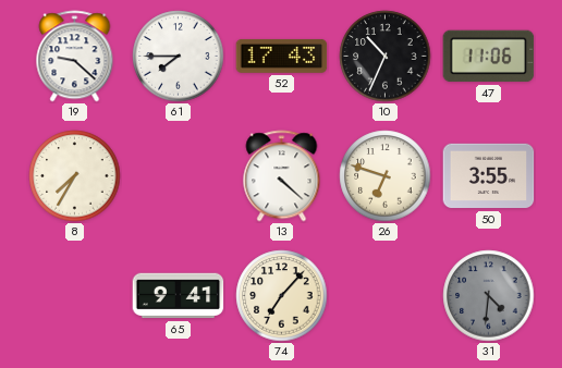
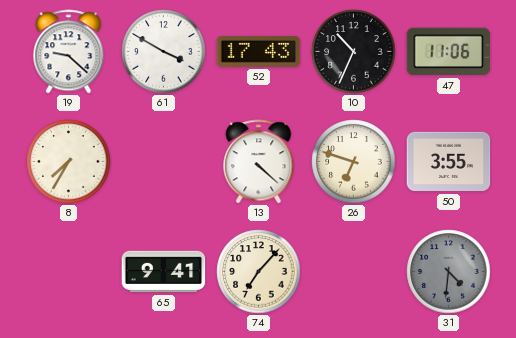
61: 7:45 -> 3:50
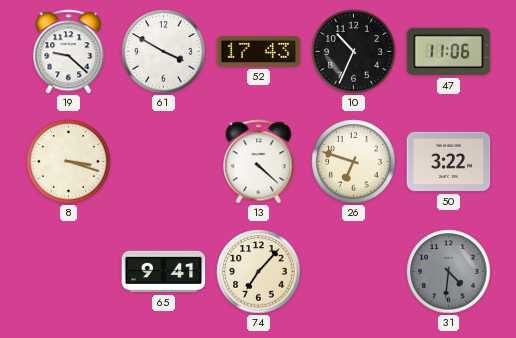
8: 7:35 -> 3:18
50: 3:55 -> 3:22
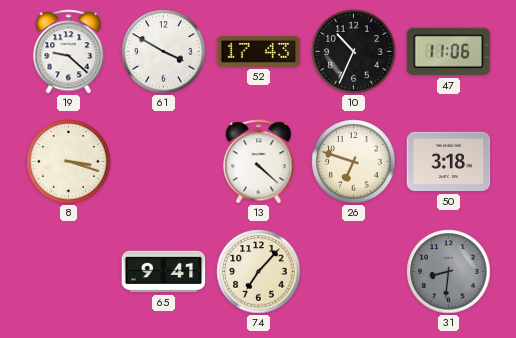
50: 3:22 -> 3:18
31: 4:31 -> 8:31
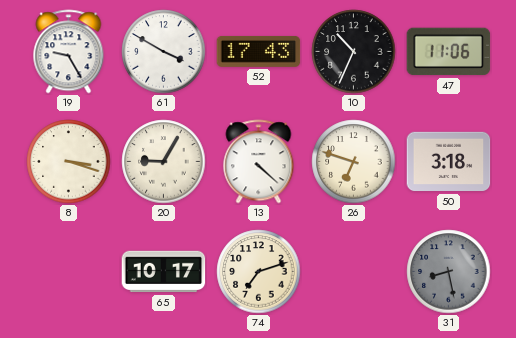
19: 9:22 -> 9:25
20: none -> 9:05
65: 9:41 -> 10:17
74: 7:07 -> 7:12
31: 8:31 -> 8:28
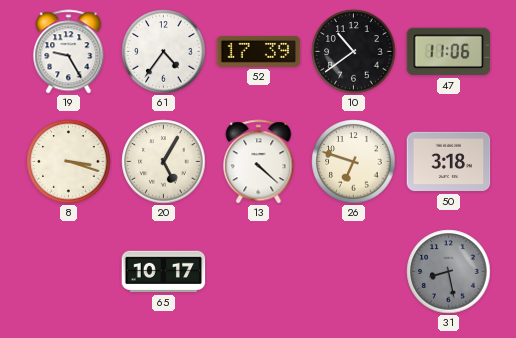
61: 3:50 -> 4:36
52: 17:43 -> 17:39
10: 10:34 -> 10:39
20: 9:05 -> 5:05
74: 7:12 -> none
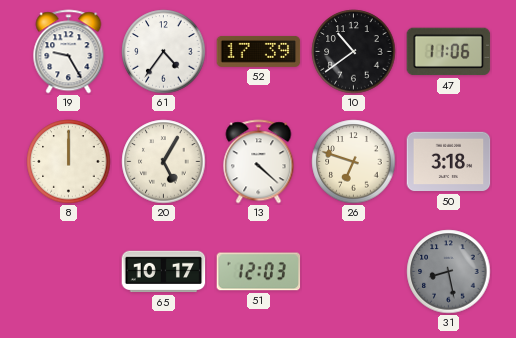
8: 3:18 -> 12:00
51: none -> 12:03
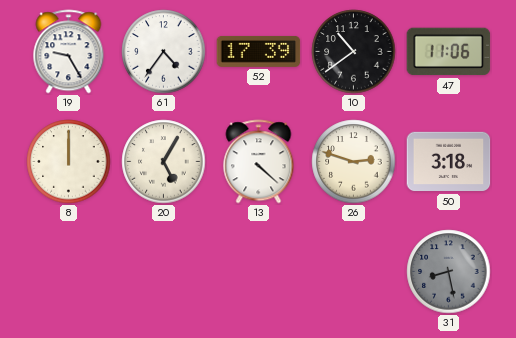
26: 6:48 -> 2:48
65: 10:17 -> none
51: 12:03 -> none
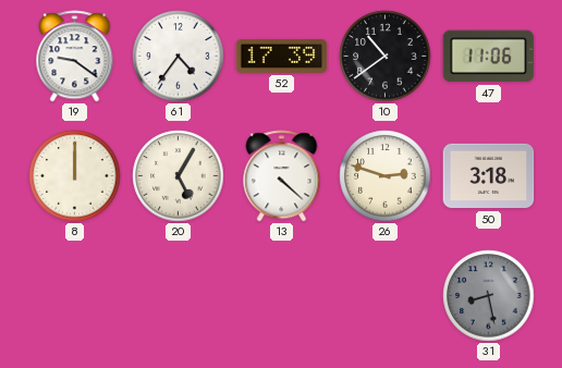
19: 9:25 -> 9:21
